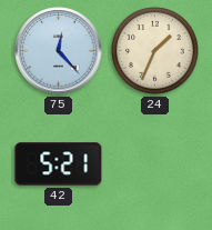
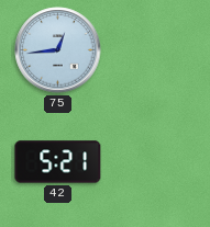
75: 12:23 -> 12:44
24: 1:34 -> none
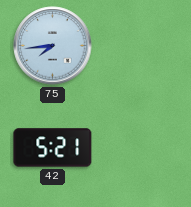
75: 12:44 -> 7:44
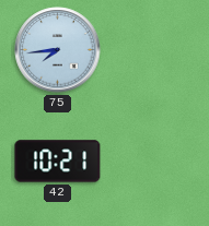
42: 5:21 -> 10:21
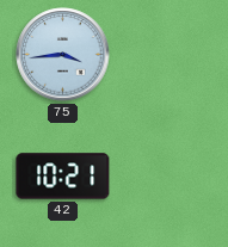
75: 7:44 -> 3:44
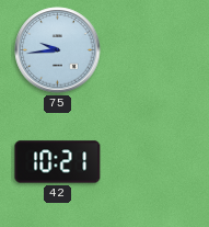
75: 3:44 -> 9:44
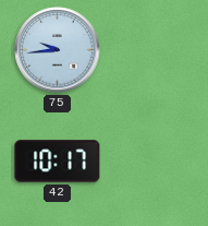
42: 10:21 -> 10:17
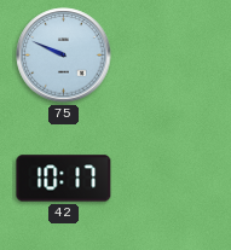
75: 9:44 -> 9:49
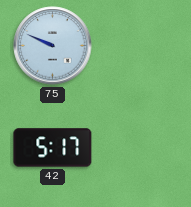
42: 10:17 -> 5:17
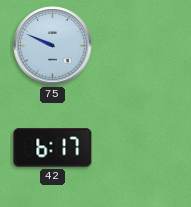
42: 5:17 -> 6:17
